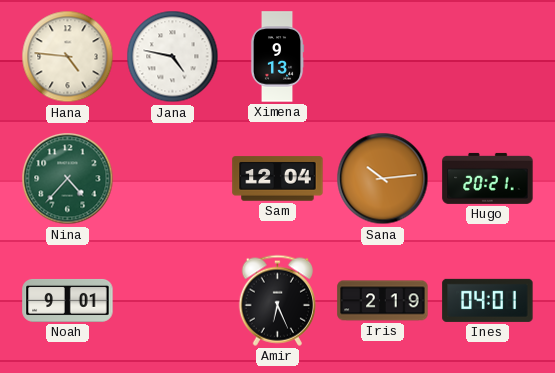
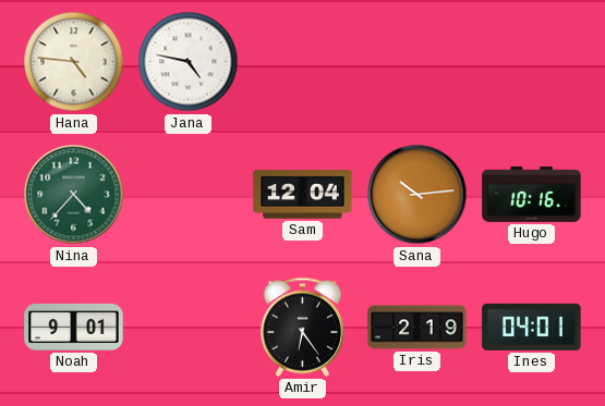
Ximena: 9:13 -> none
Hugo: 20:21 -> 10:16
Amir: 6:26 -> 6:24
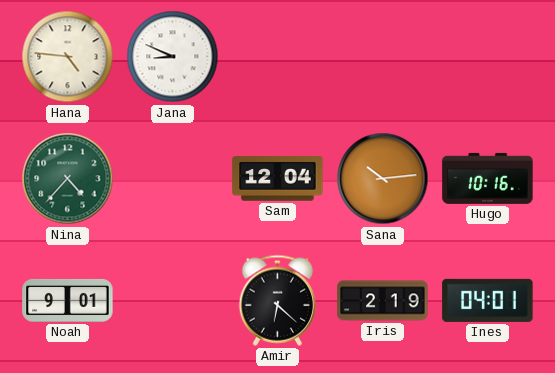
Jana: 4:47 -> 8:49
Amir: 6:24 -> 6:22
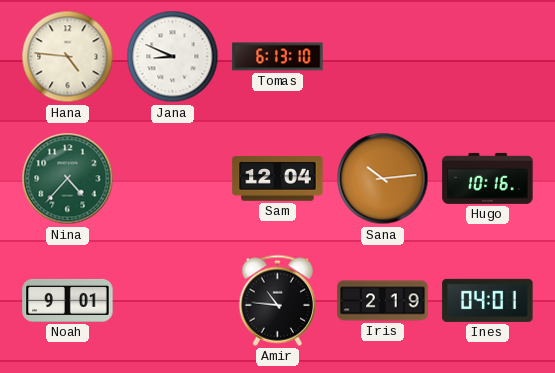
Tomas: none -> 6:13
Amir: 6:22 -> 10:46
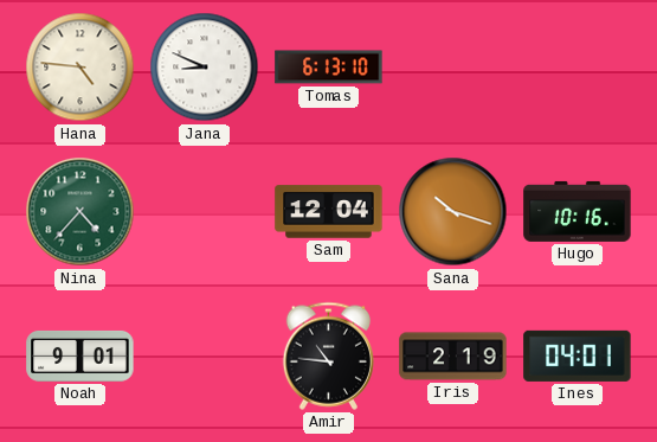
Sana: 10:14 -> 10:18
